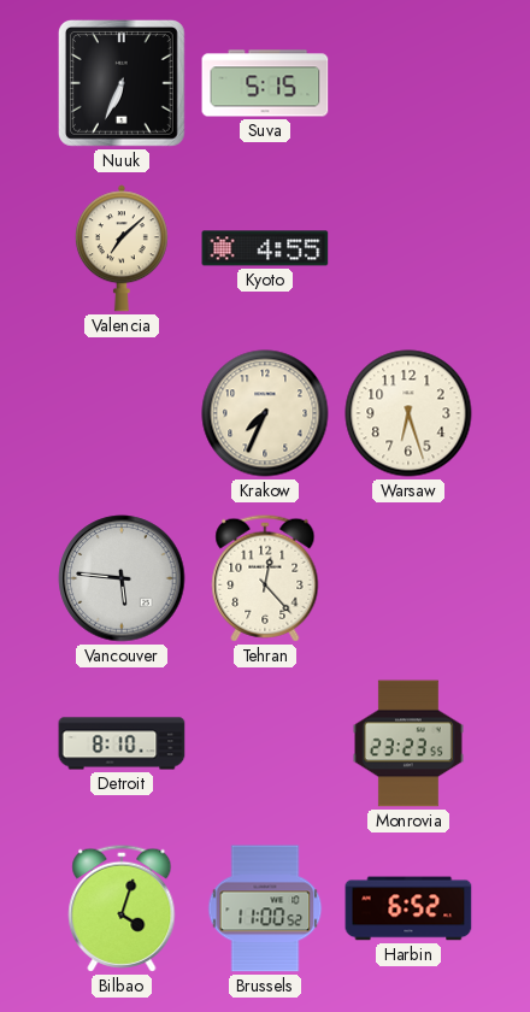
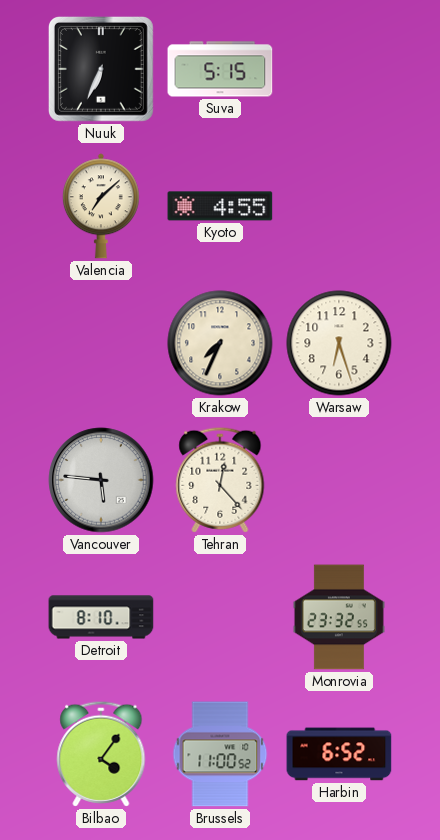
Monrovia: 23:23 -> 23:32
Bilbao: 4:03 -> 4:06
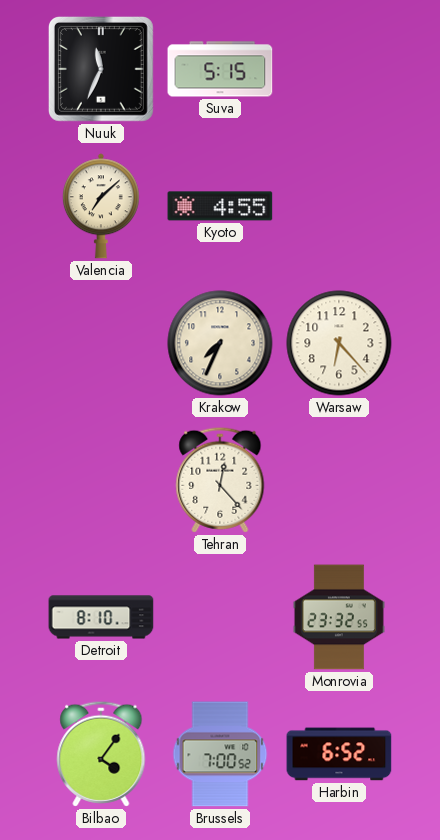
Nuuk: 6:34 -> 11:34
Warsaw: 6:27 -> 6:23
Vancouver: 5:46 -> none
Brussels: 11:00 -> 7:00
